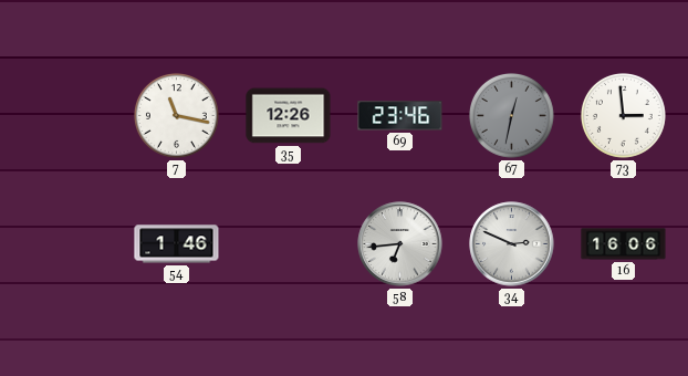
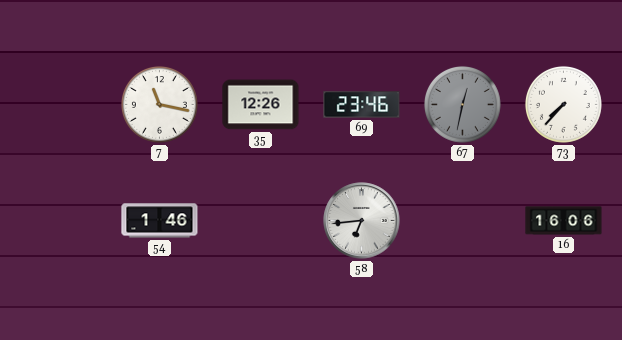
73: 2:59 -> 7:37
34: 2:49 -> none
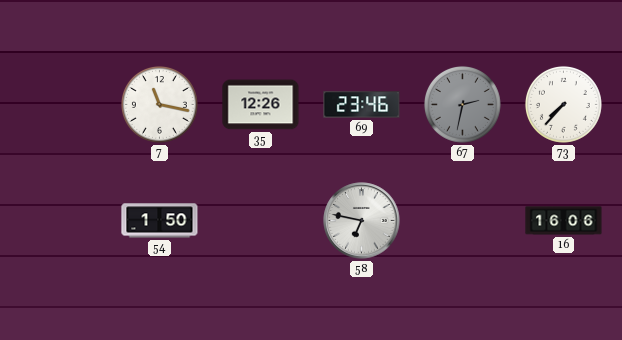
67: 12:32 -> 2:32
54: 1:46 -> 1:50
58: 6:44 -> 6:47
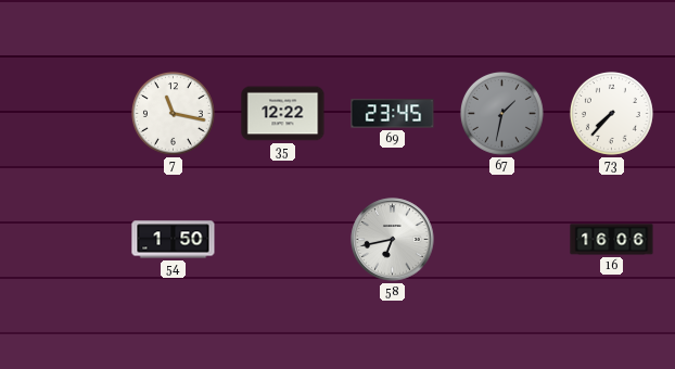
35: 12:26 -> 12:22
69: 23:46 -> 23:45
67: 2:32 -> 1:32
58: 6:47 -> 6:43
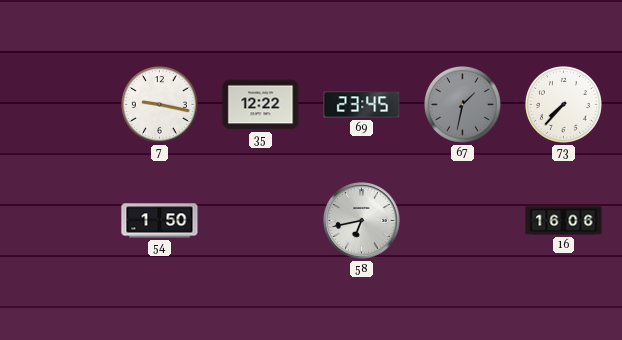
7: 11:17 -> 9:17
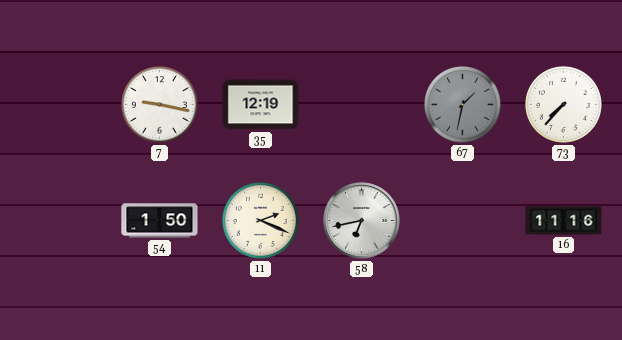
35: 12:22 -> 12:19
69: 23:45 -> none
11: none -> 2:19
16: 16:06 -> 11:16
